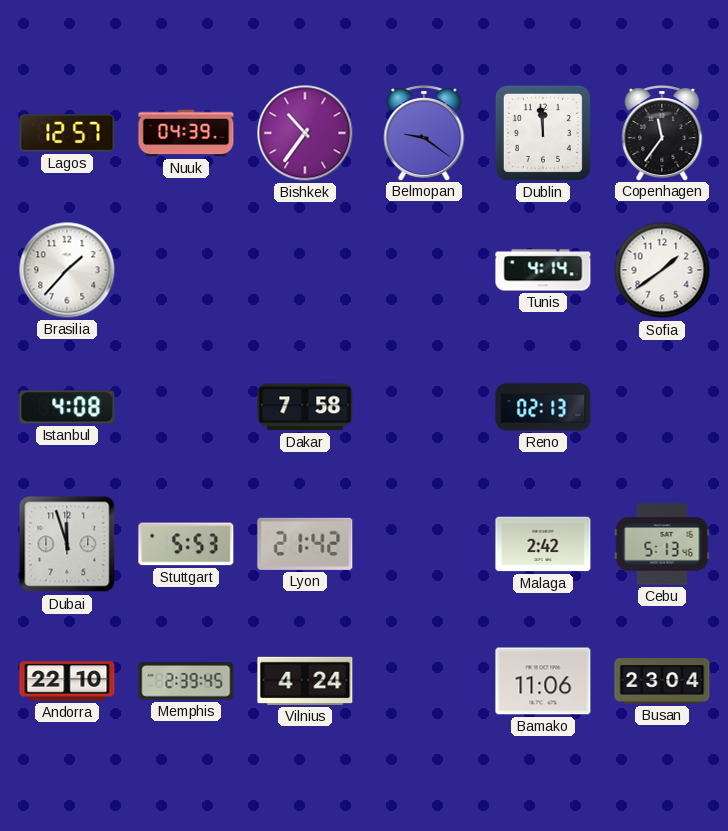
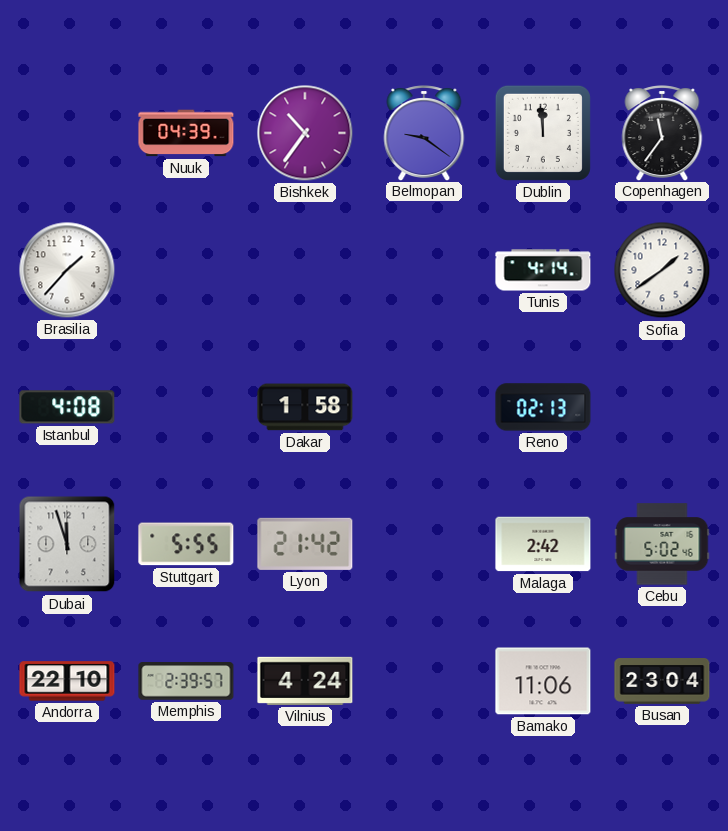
Lagos: 12:57 -> none
Dakar: 7:58 -> 1:58
Stuttgart: 5:53 -> 5:55
Cebu: 5:13 -> 5:02
Memphis: 2:39:45 -> 2:39:57
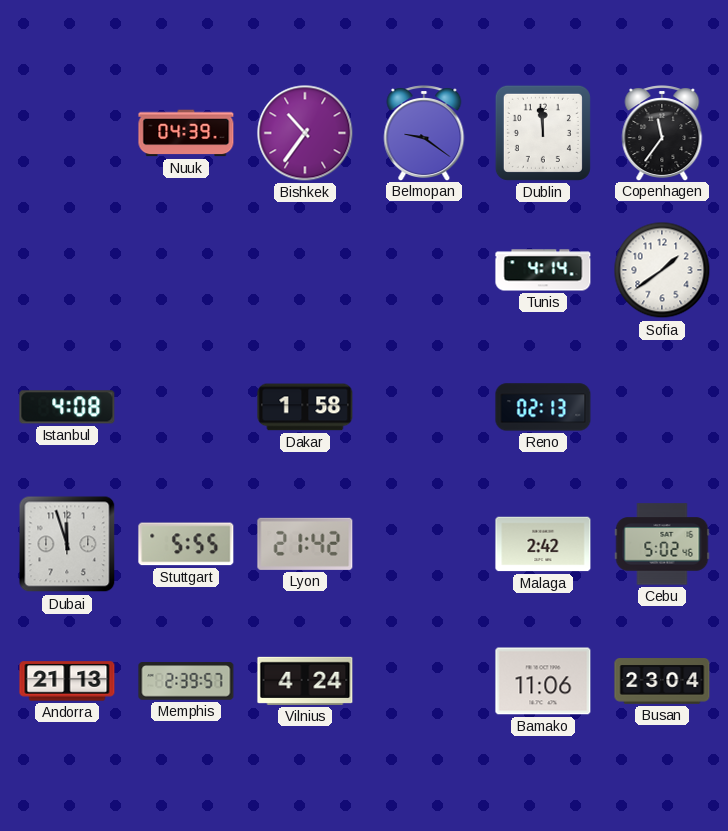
Brasilia: 1:37 -> none
Andorra: 22:10 -> 21:13
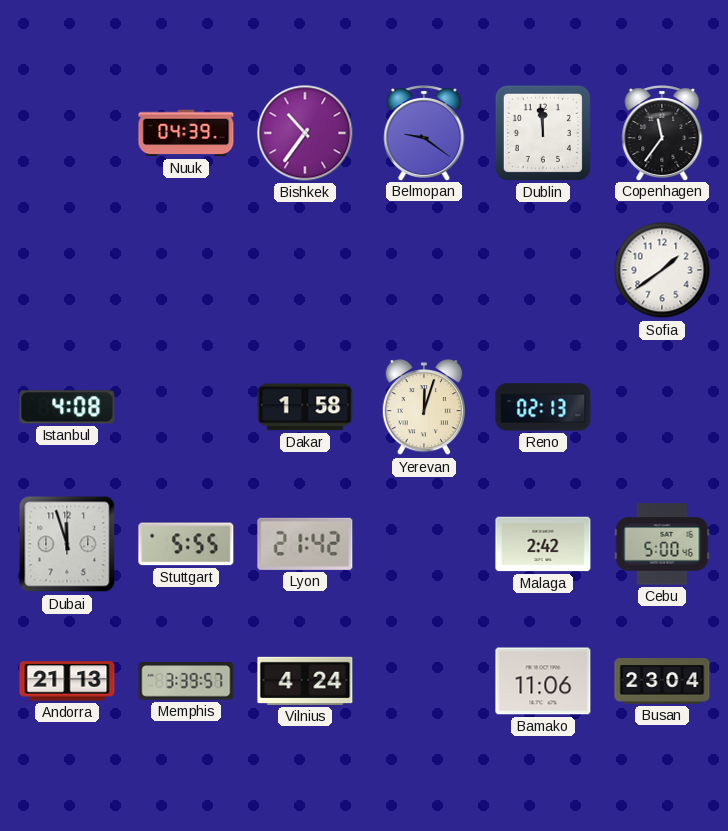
Tunis: 4:14 -> none
Yerevan: none -> 12:03
Cebu: 5:02 -> 5:00
Memphis: 2:39 -> 3:39
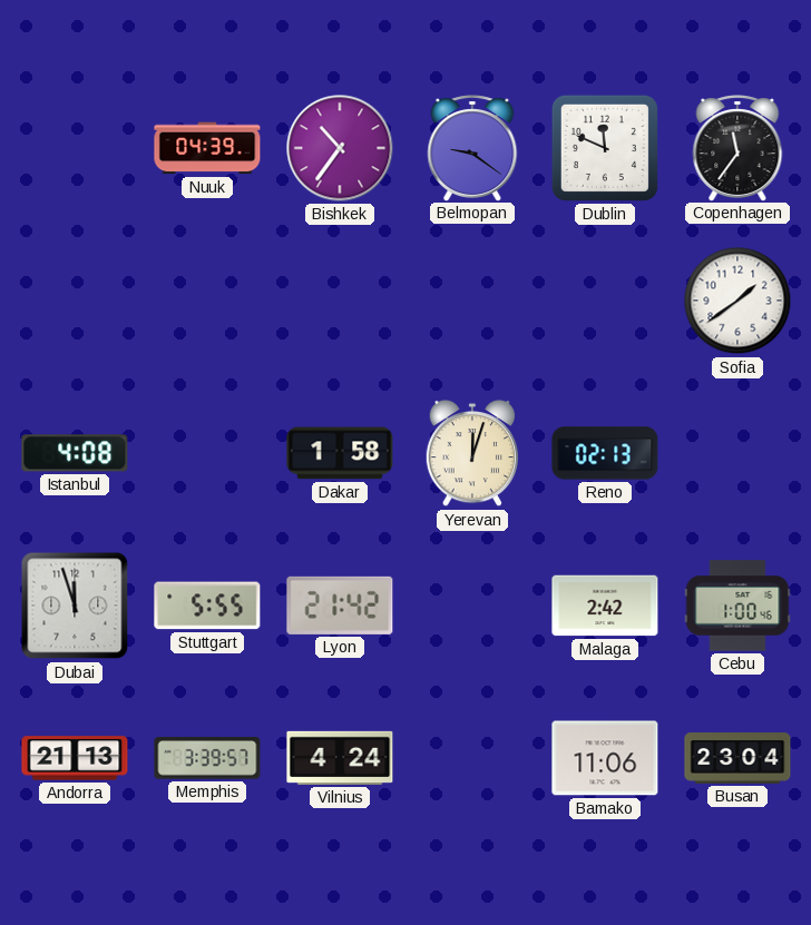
Dublin: 11:59 -> 11:49
Cebu: 5:00 -> 1:00
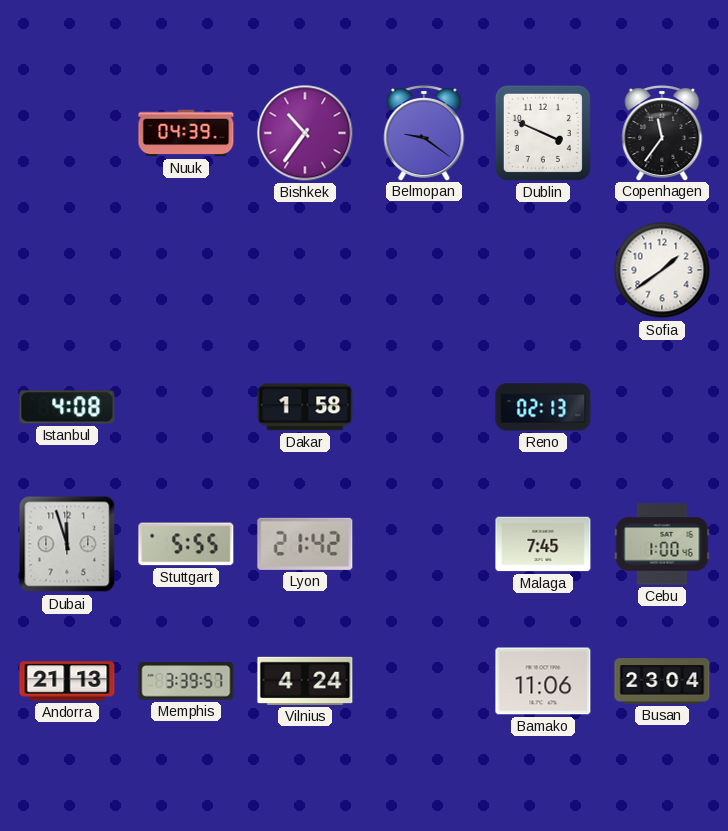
Dublin: 11:49 -> 3:49
Yerevan: 12:03 -> none
Malaga: 2:42 -> 7:45
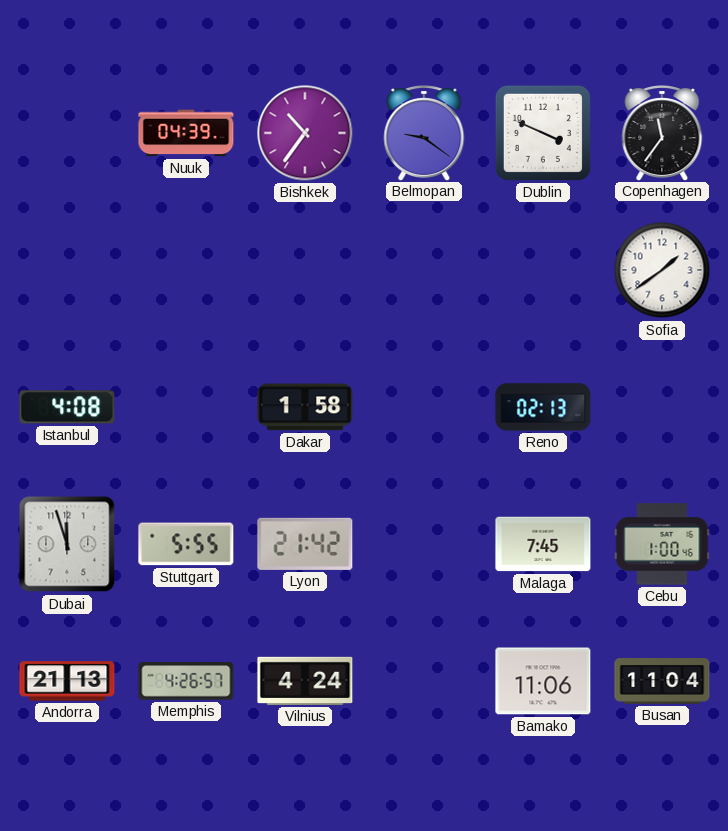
Memphis: 3:39 -> 4:26
Busan: 23:04 -> 11:04
